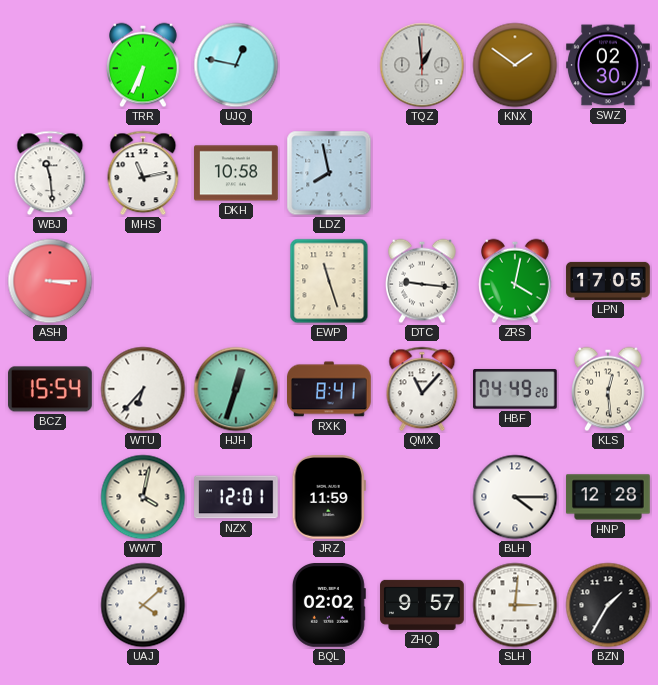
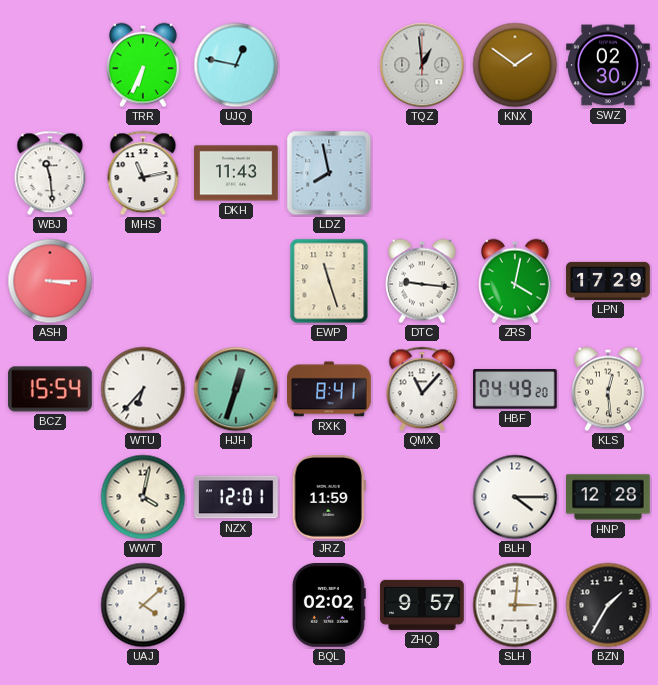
DKH: 10:58 -> 11:43
LPN: 17:05 -> 17:29
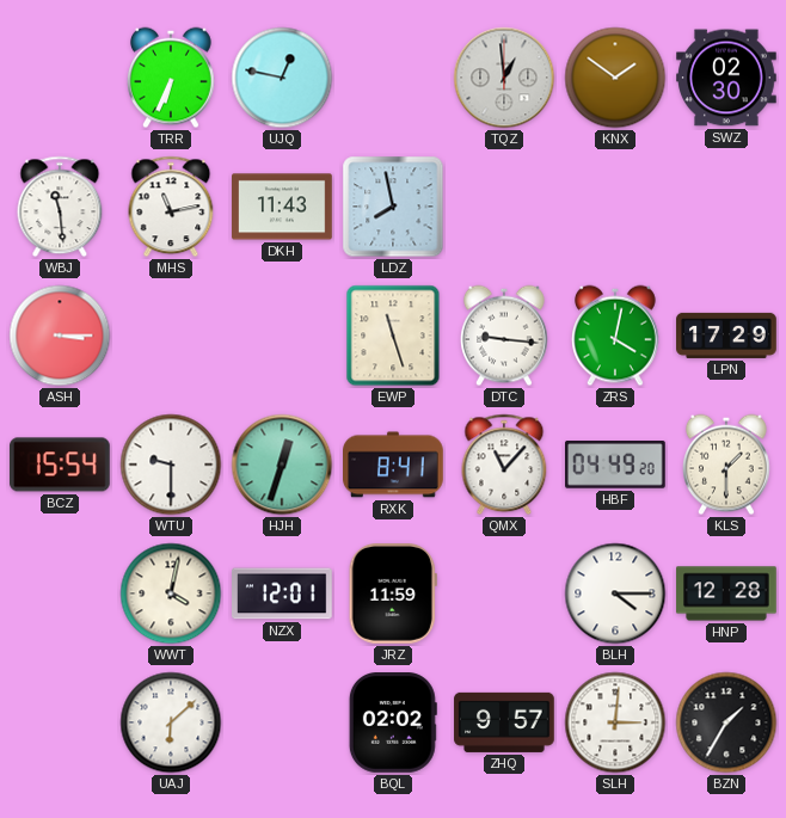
WTU: 6:37 -> 9:30
KLS: 12:29 -> 1:30
UAJ: 4:08 -> 6:08
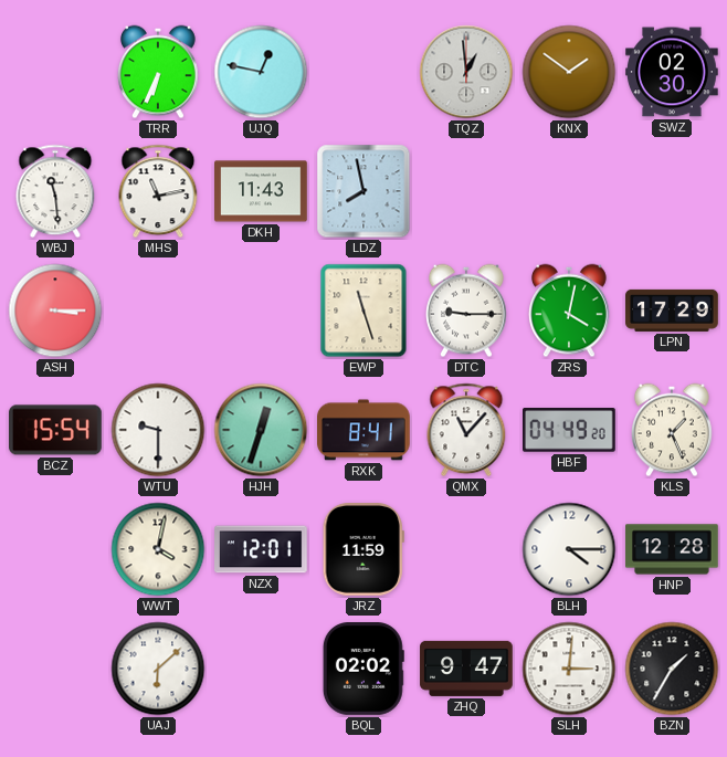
DTC: 9:16 -> 9:15
KLS: 1:30 -> 1:26
ZHQ: 9:57 -> 9:47
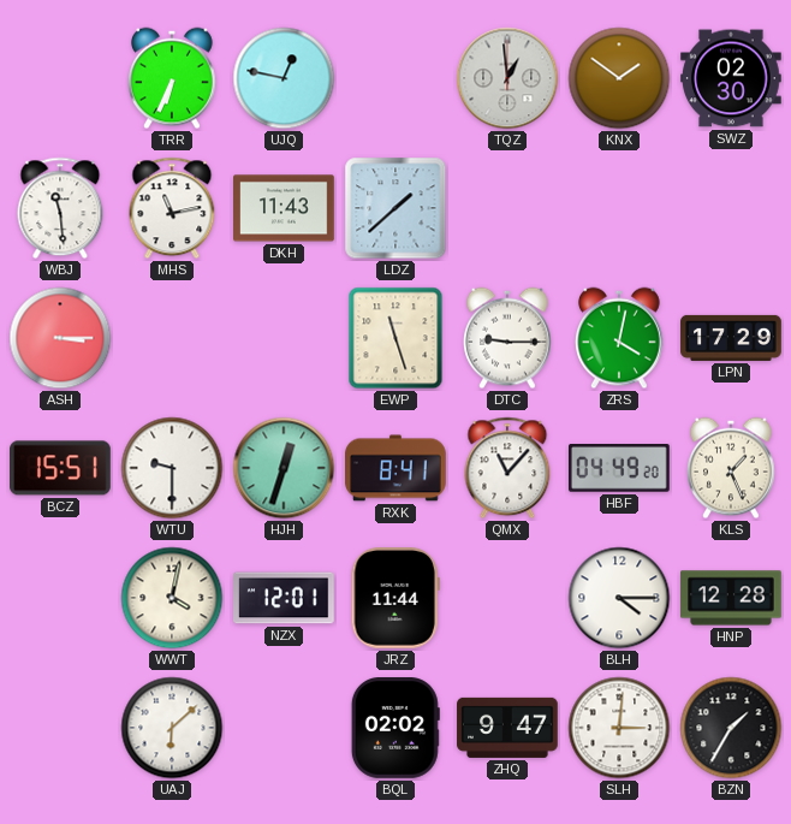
LDZ: 7:58 -> 1:38
BCZ: 15:54 -> 15:51
JRZ: 11:59 -> 11:44
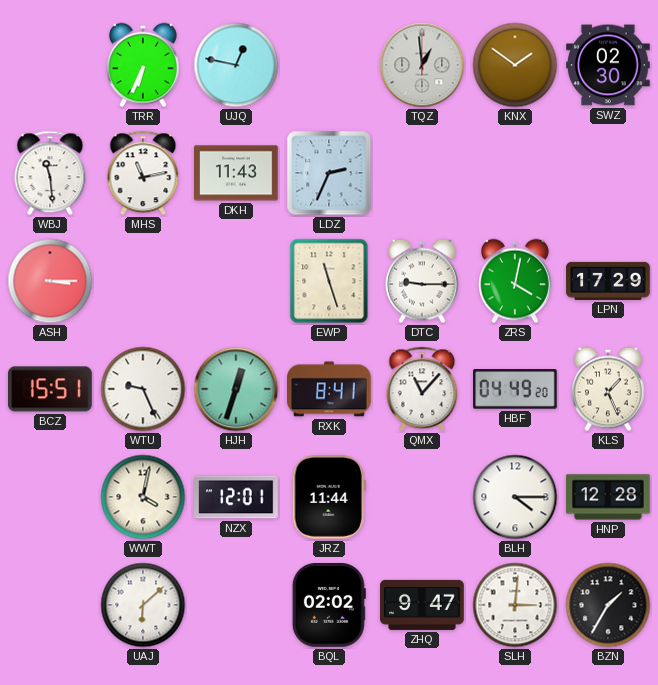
LDZ: 1:38 -> 2:34
WTU: 9:30 -> 9:26
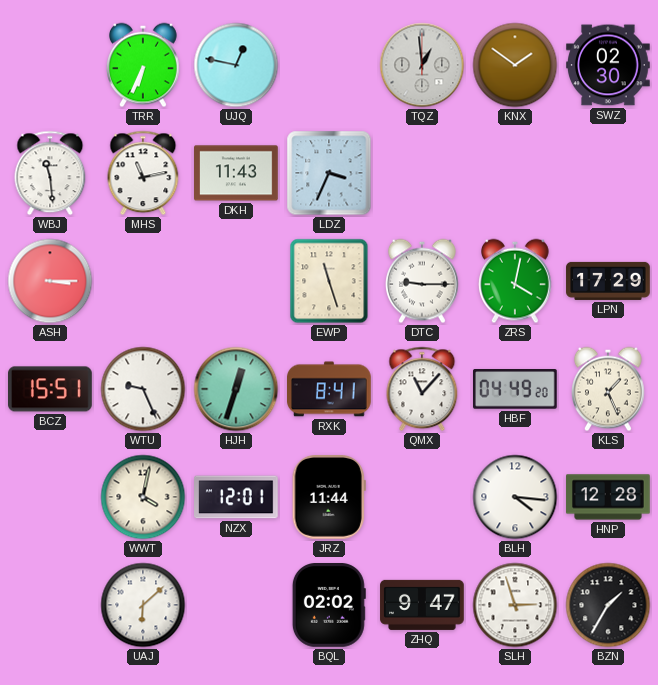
LDZ: 2:34 -> 3:34
BLH: 4:15 -> 4:16
SLH: 3:01 -> 2:57
